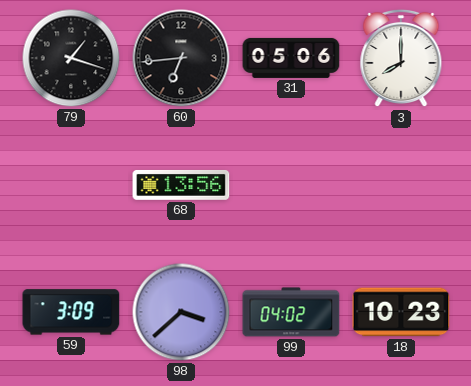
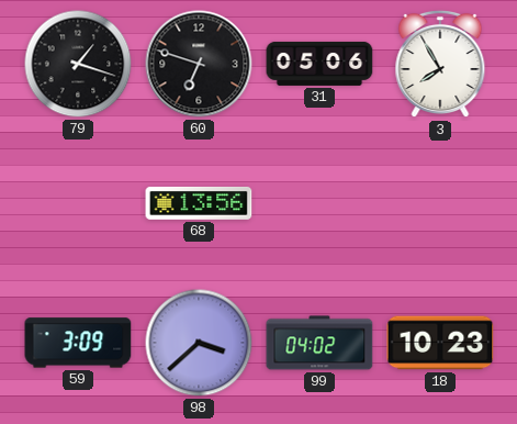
60: 6:44 -> 6:48
3: 8:00 -> 7:55
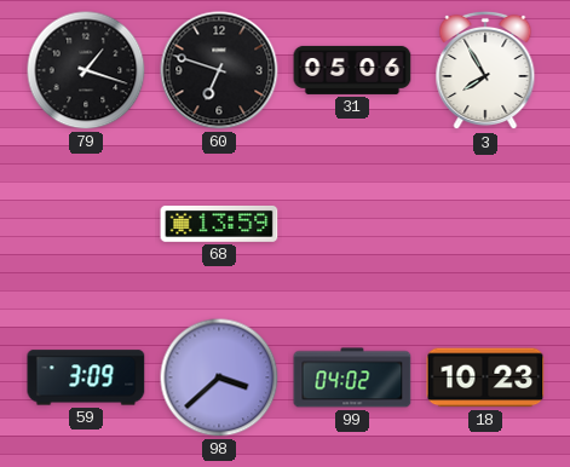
68: 13:56 -> 13:59
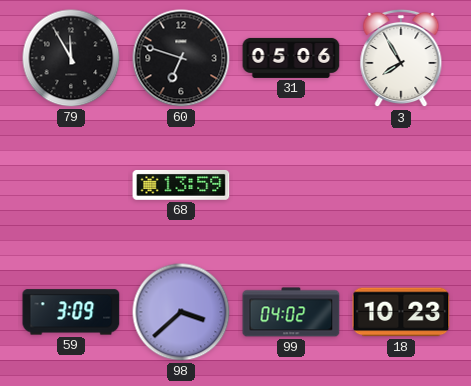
79: 1:18 -> 11:55
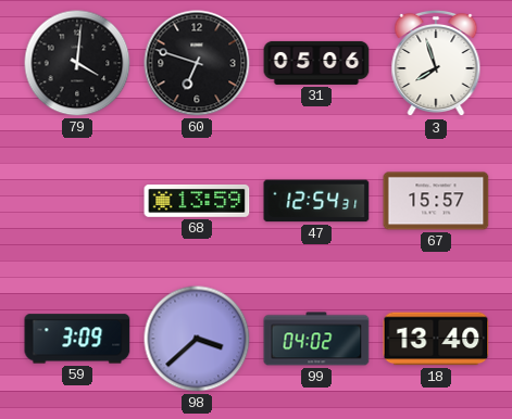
79: 11:55 -> 4:01
3: 7:55 -> 7:57
47: none -> 12:54
67: none -> 15:57
18: 10:23 -> 13:40
